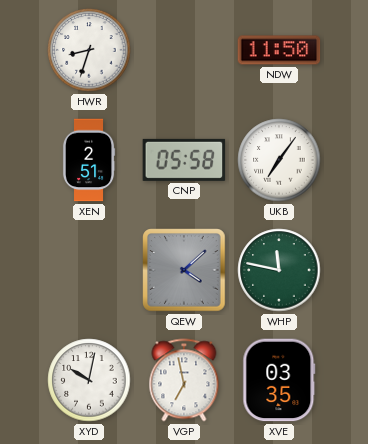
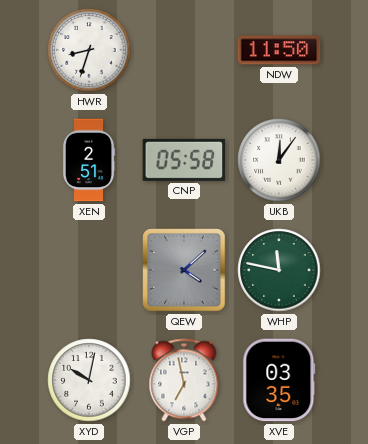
UKB: 7:06 -> 12:06
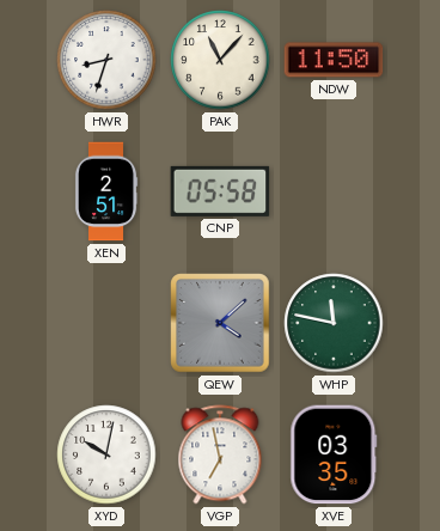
PAK: none -> 11:07
UKB: 12:06 -> none
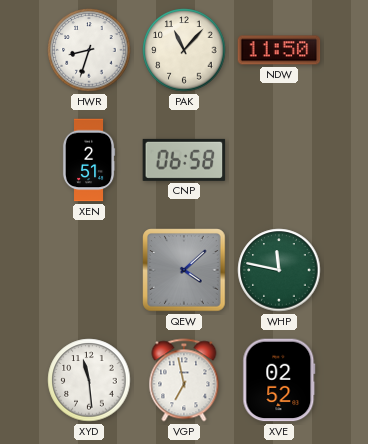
CNP: 05:58 -> 06:58
XYD: 10:02 -> 11:29
XVE: 03:35 -> 02:52
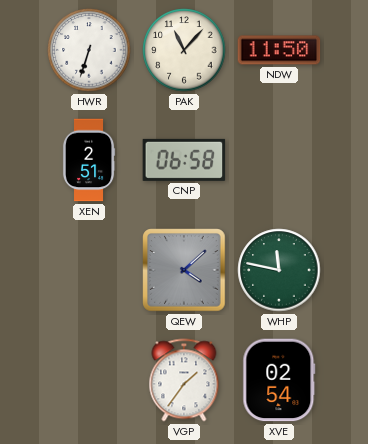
HWR: 8:33 -> 6:33
XYD: 11:29 -> none
VGP: 6:58 -> 1:36
XVE: 02:52 -> 02:54
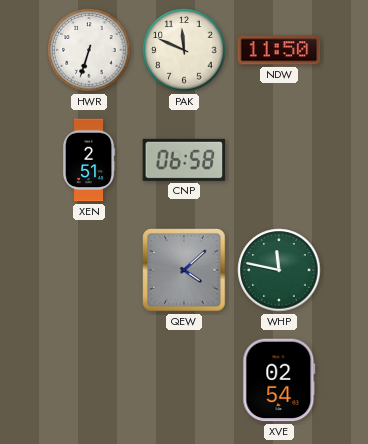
PAK: 11:07 -> 11:49
VGP: 1:36 -> none
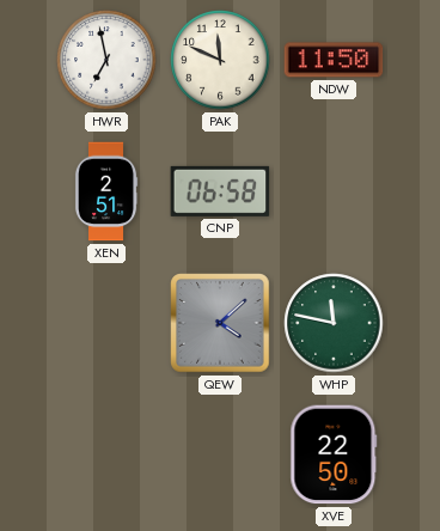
HWR: 6:33 -> 6:58
XVE: 02:54 -> 22:50
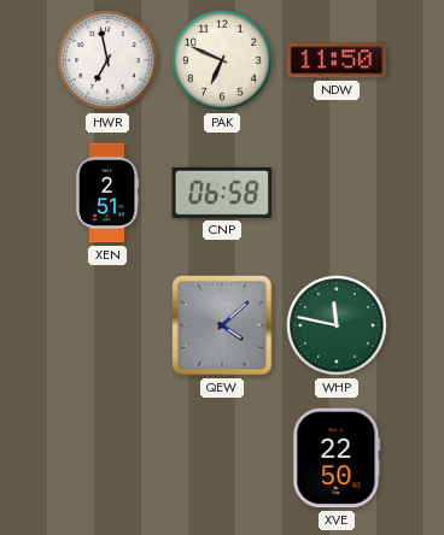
PAK: 11:49 -> 6:49
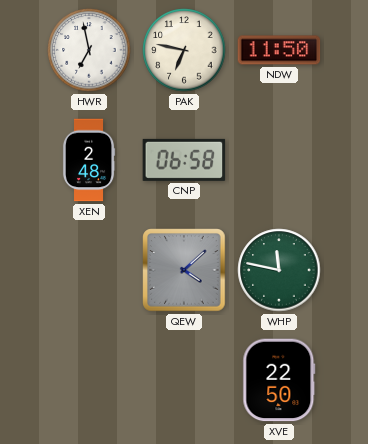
PAK: 6:49 -> 6:47
XEN: 2:51 -> 2:48
